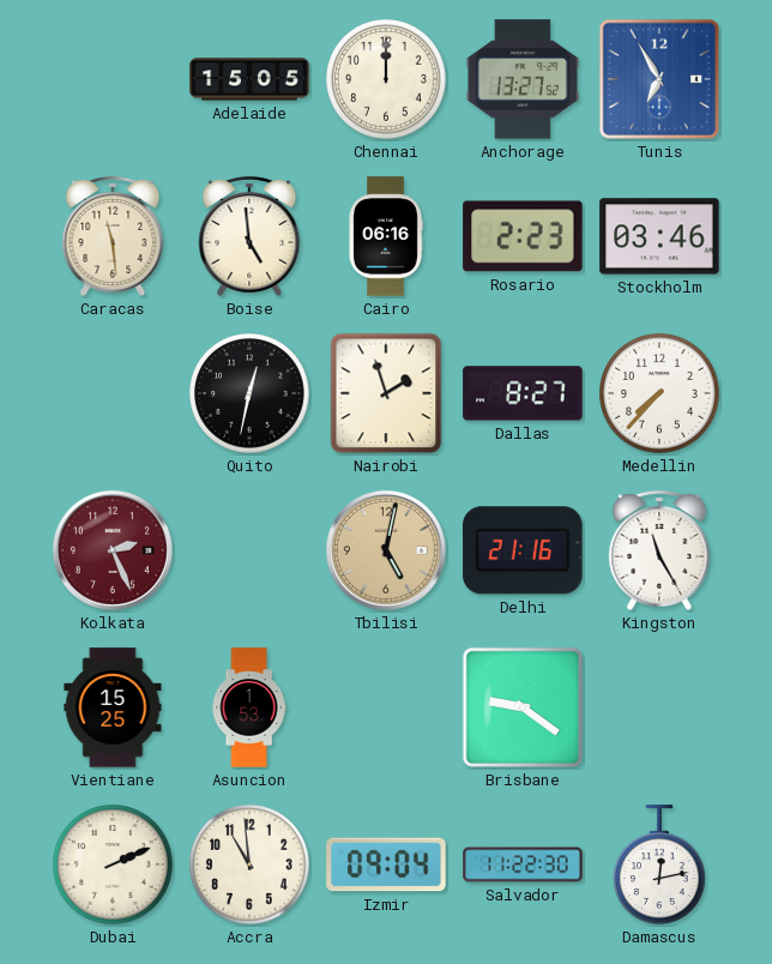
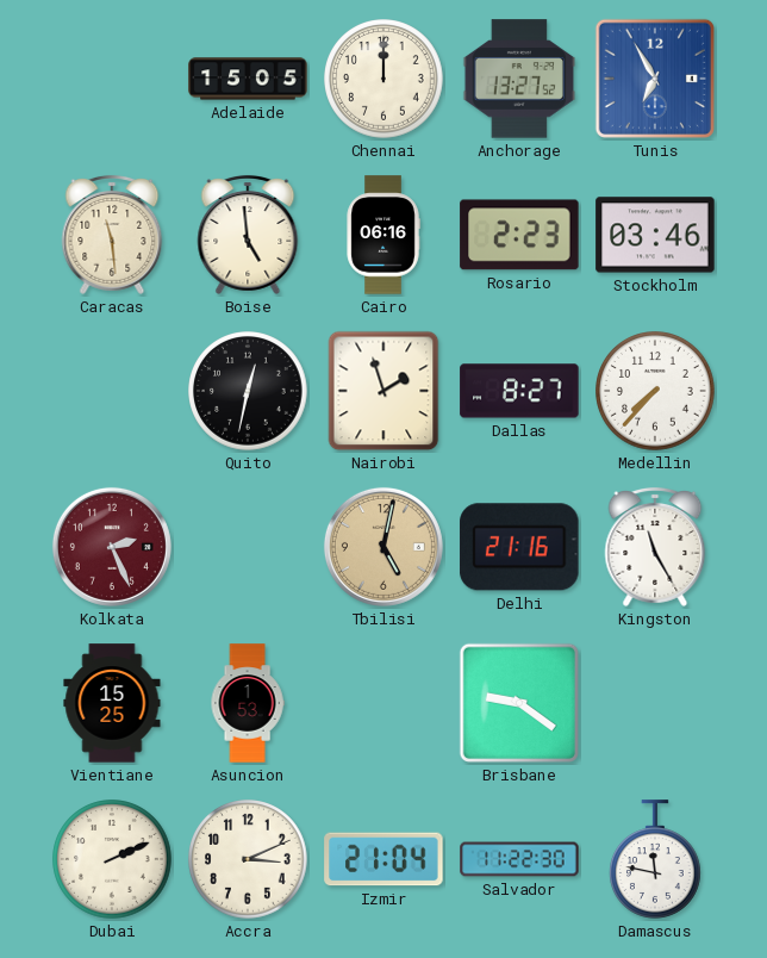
Accra: 10:59 -> 3:11
Izmir: 09:04 -> 21:04
Damascus: 12:13 -> 11:47
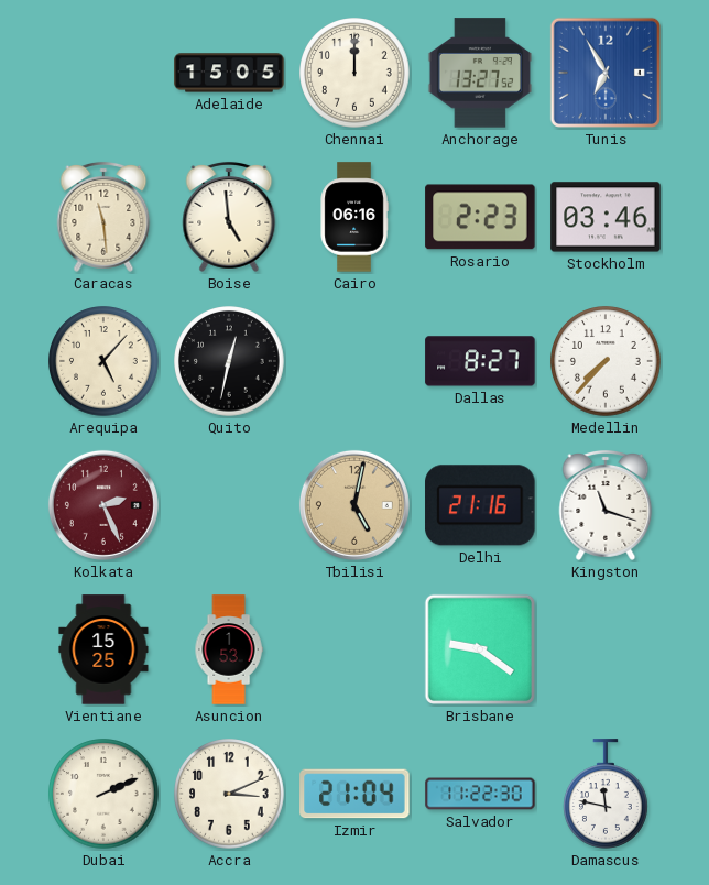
Arequipa: none -> 5:07
Nairobi: 1:57 -> none
Kingston: 11:25 -> 11:18
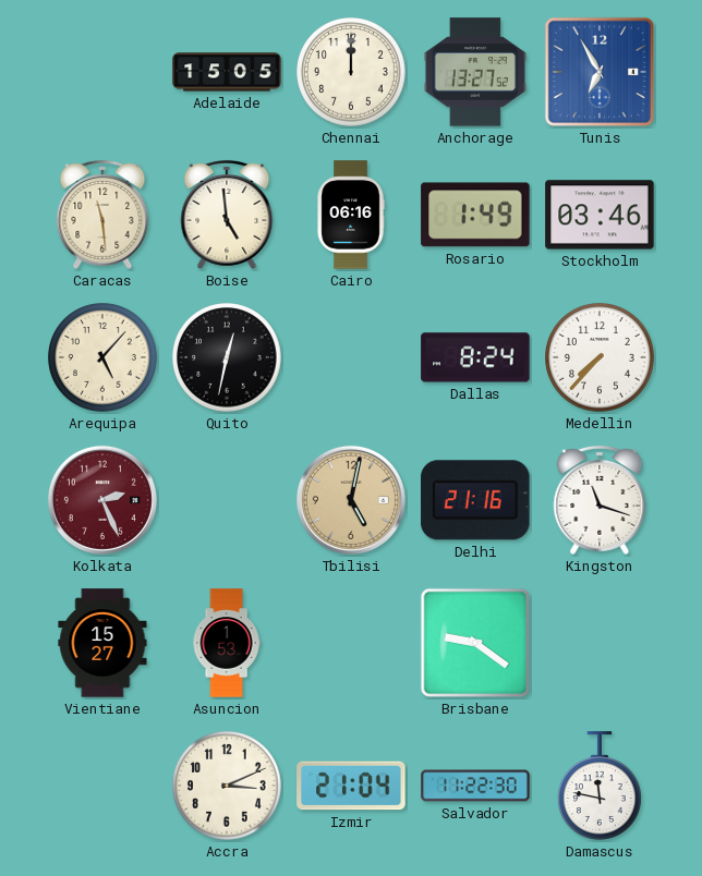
Rosario: 2:23 -> 1:49
Dallas: 8:27 -> 8:24
Vientiane: 15:25 -> 15:27
Dubai: 2:11 -> none
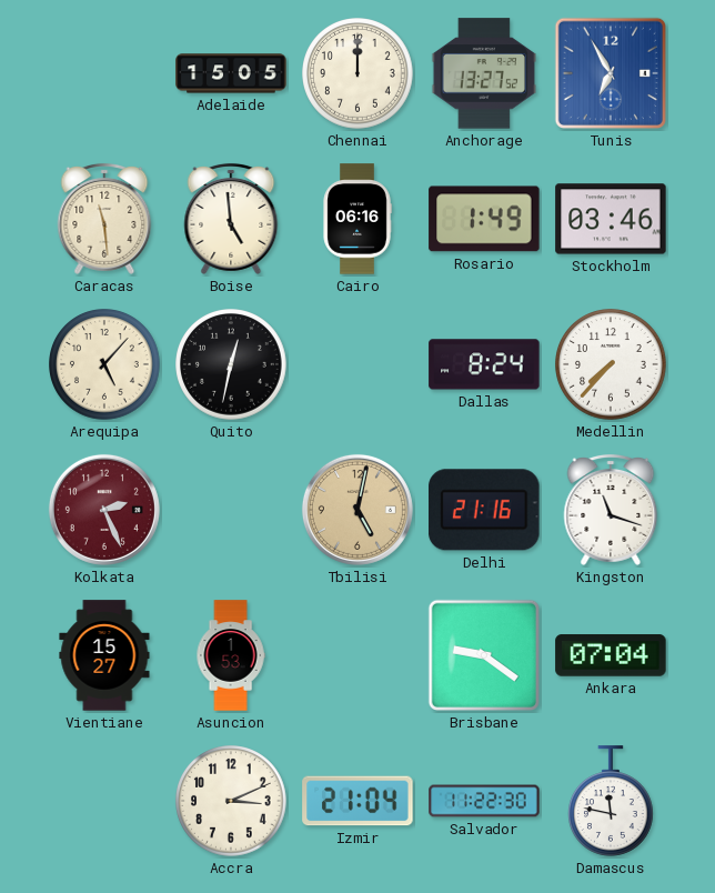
Ankara: none -> 07:04
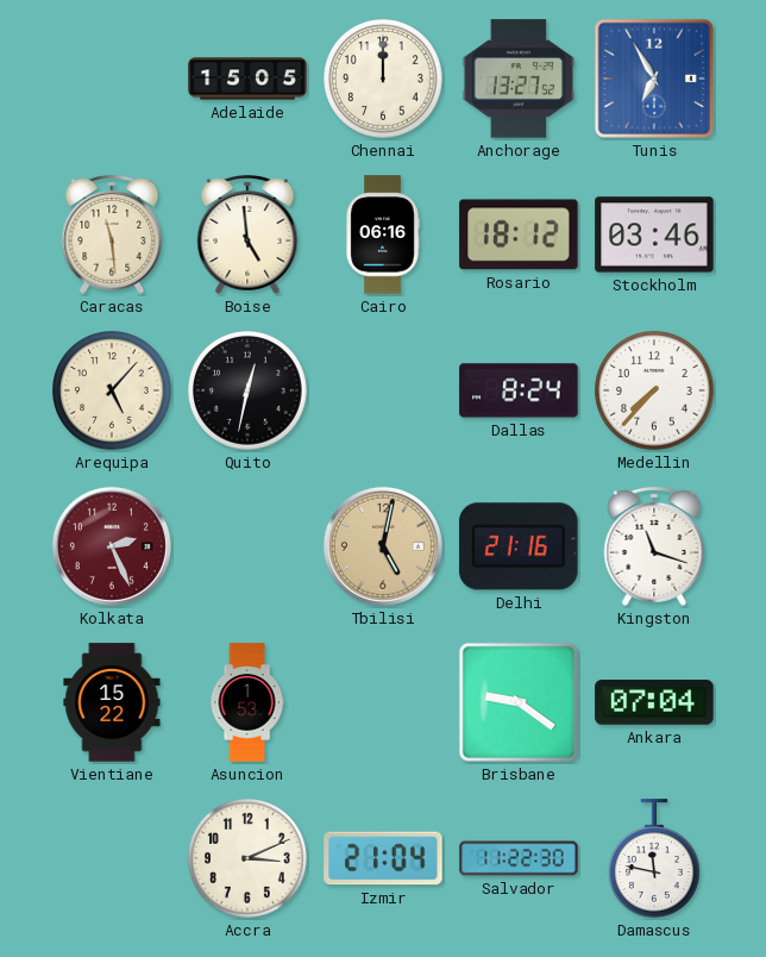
Rosario: 1:49 -> 18:12
Vientiane: 15:27 -> 15:22
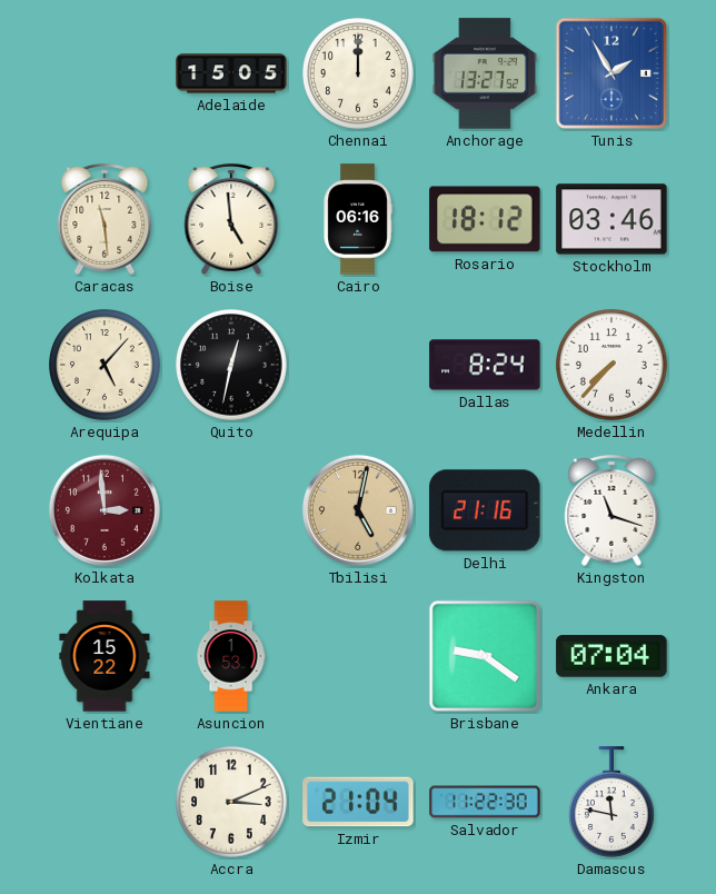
Tunis: 6:55 -> 1:55
Kolkata: 2:26 -> 2:59
